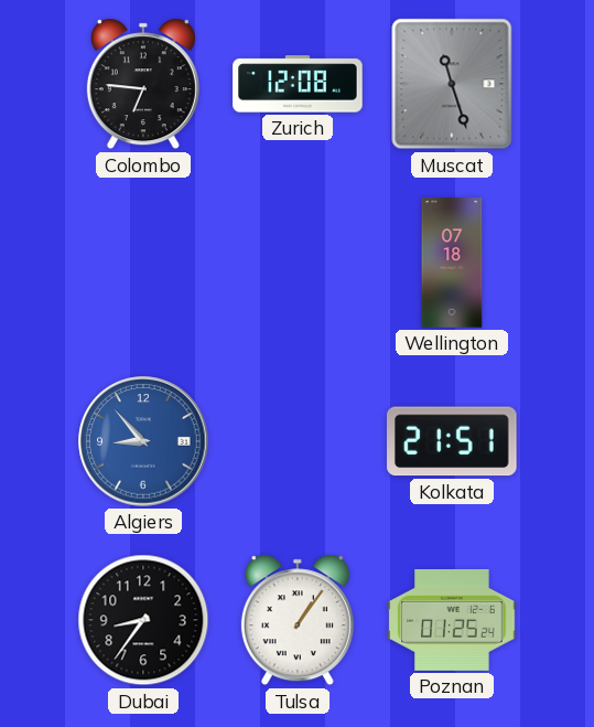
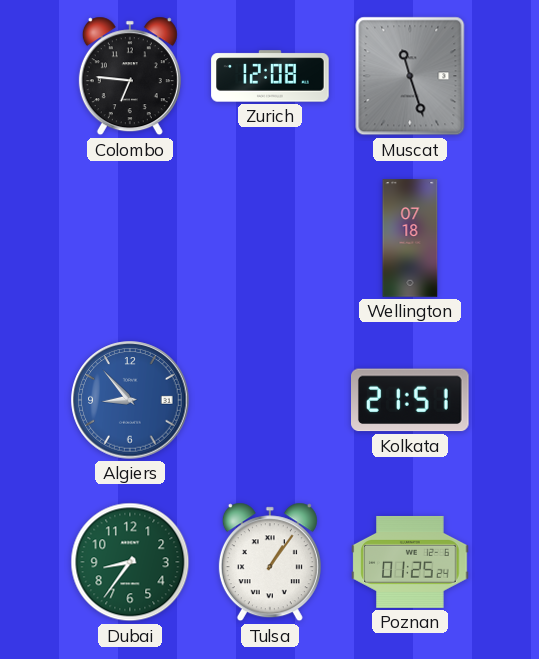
Dubai dial: black -> green
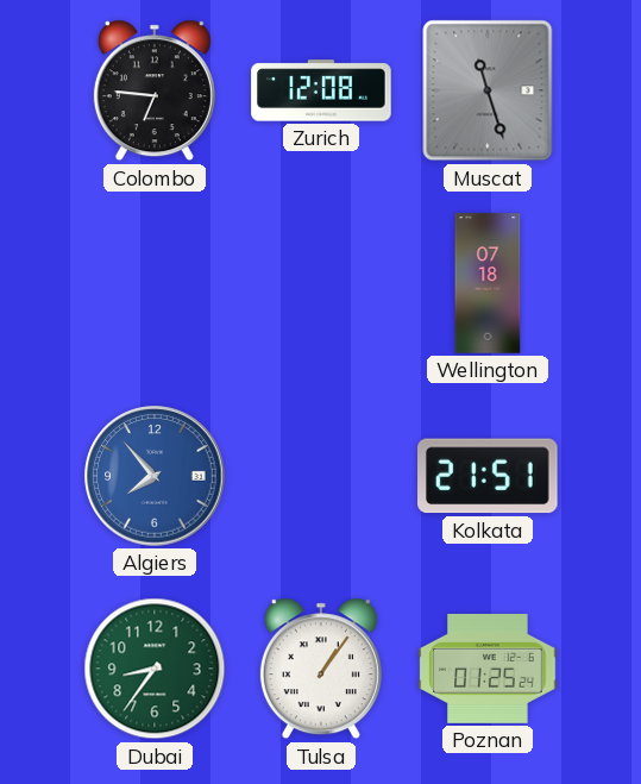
Algiers: 8:53 -> 7:53
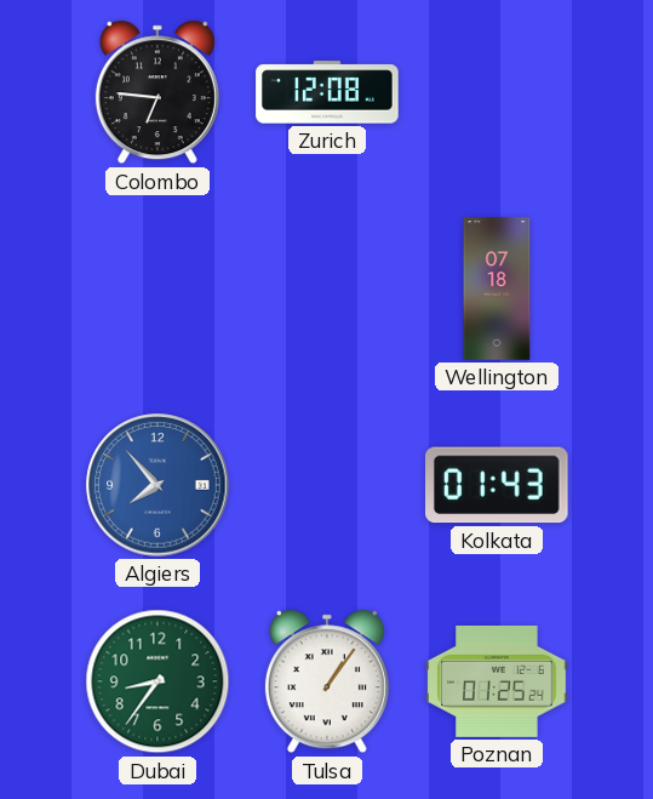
Muscat: 11:27 -> none
Kolkata: 21:51 -> 01:43
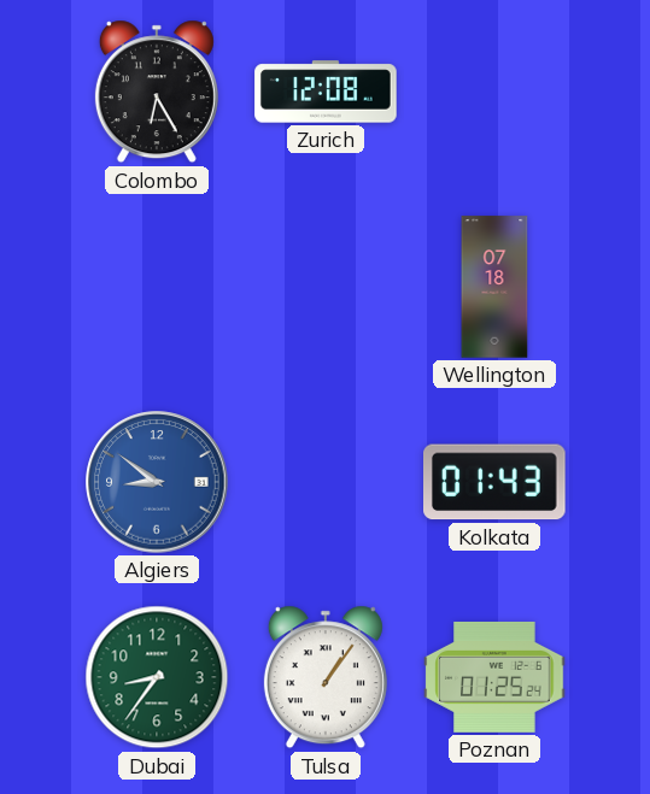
Colombo: 6:46 -> 6:25
Algiers: 7:53 -> 8:51
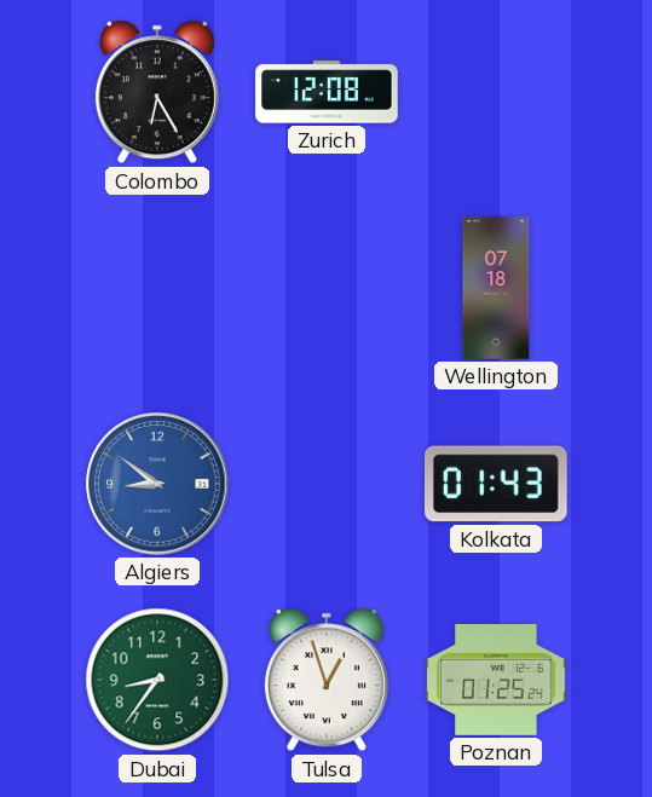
Tulsa: 1:06 -> 12:57
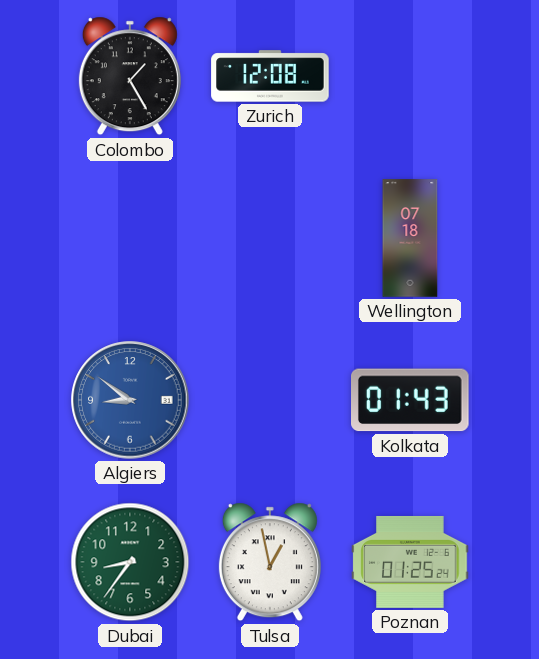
Colombo: 6:25 -> 1:25
Tulsa: 12:57 -> 12:58
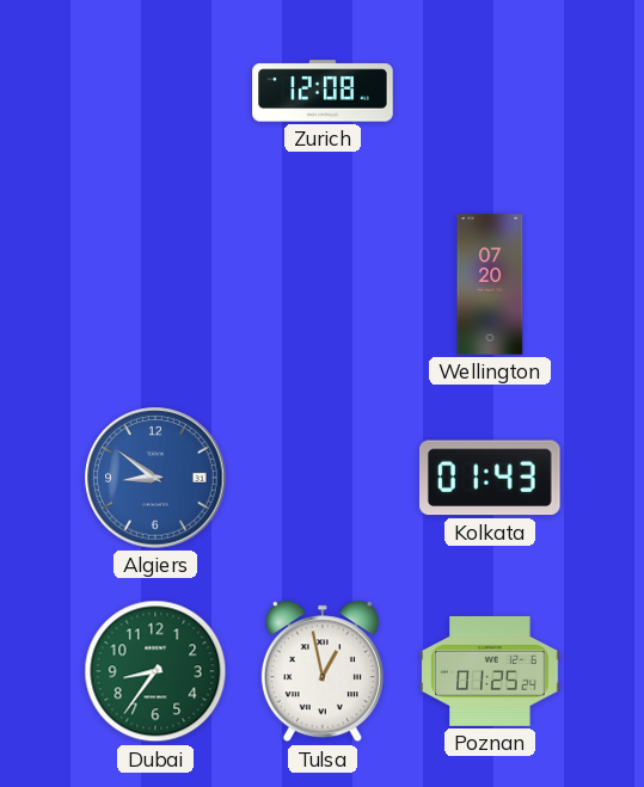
Colombo: 1:25 -> none
Wellington: 07:18 -> 07:20
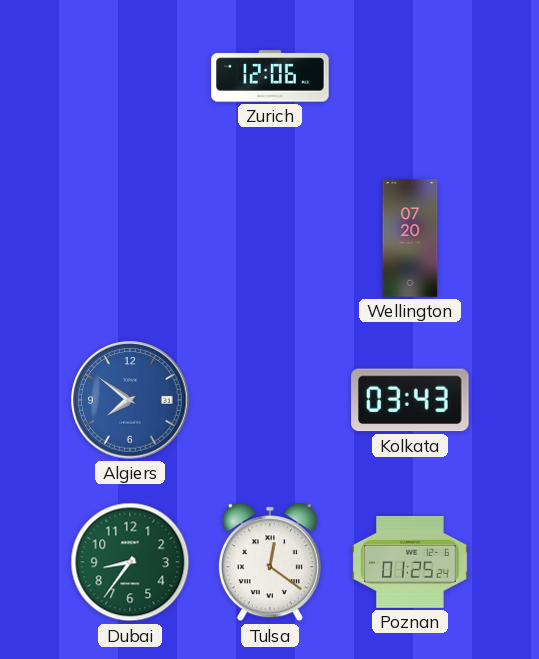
Zurich: 12:08 -> 12:06
Algiers: 8:51 -> 7:51
Kolkata: 01:43 -> 03:43
Tulsa: 12:58 -> 12:21
